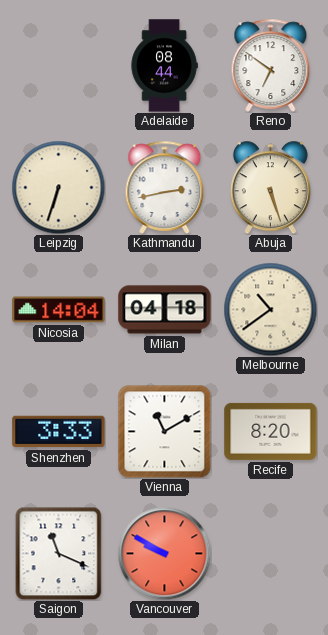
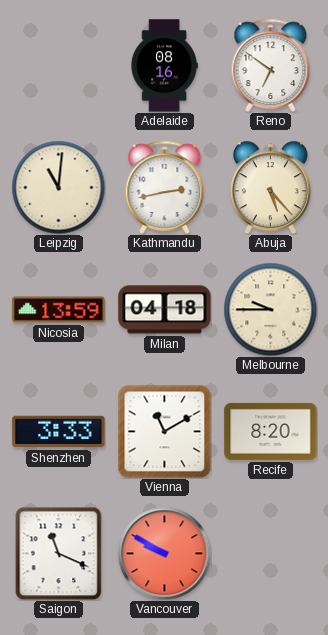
Adelaide: 08:44 -> 08:16
Leipzig: 6:33 -> 11:01
Abuja: 5:27 -> 5:23
Nicosia: 14:04 -> 13:59
Melbourne: 10:39 -> 9:45
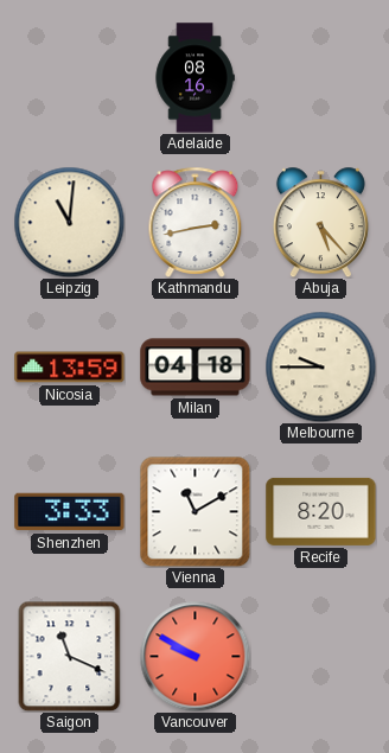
Reno: 6:51 -> none
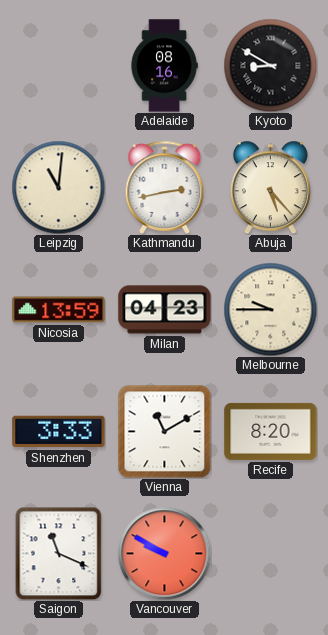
Kyoto: none -> 8:50
Milan: 04:18 -> 04:23
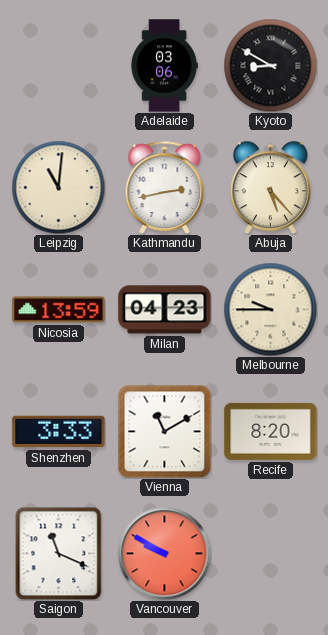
Adelaide: 08:16 -> 03:06
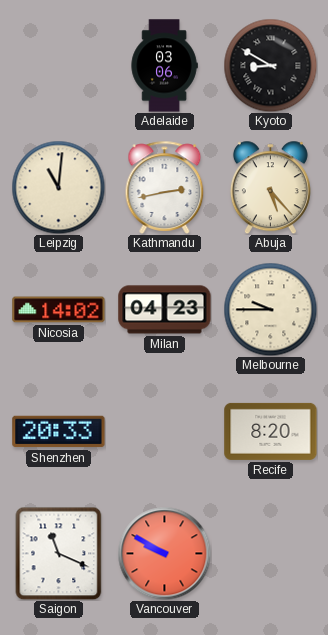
Nicosia: 13:59 -> 14:02
Shenzhen: 3:33 -> 20:33
Vienna: 11:10 -> none
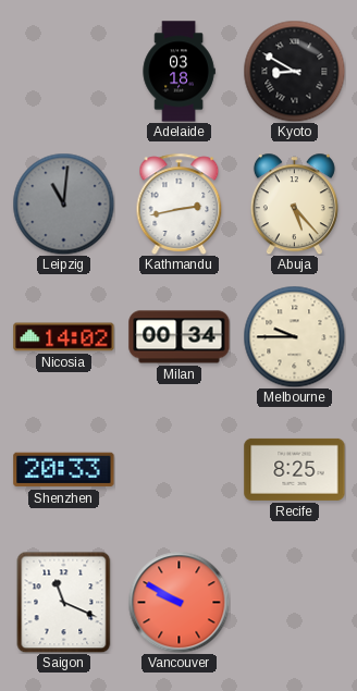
Adelaide: 03:06 -> 03:18
Leipzig dial: cream -> grey
Milan: 04:23 -> 00:34
Recife: 8:20 -> 8:25
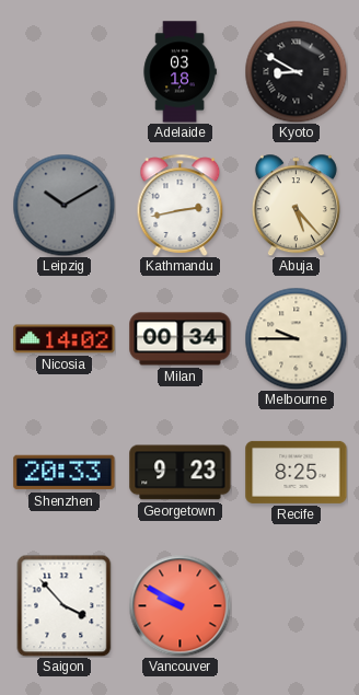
Leipzig: 11:01 -> 10:10
Georgetown: none -> 9:23
Saigon: 11:19 -> 3:53
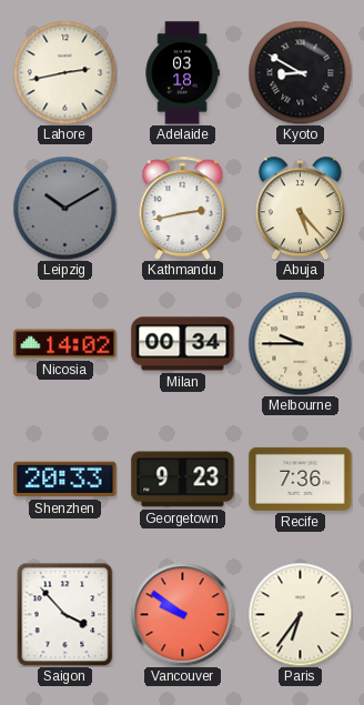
Lahore: none -> 2:43
Recife: 8:25 -> 7:36
Vancouver: 9:50 -> 9:51
Paris: none -> 6:36
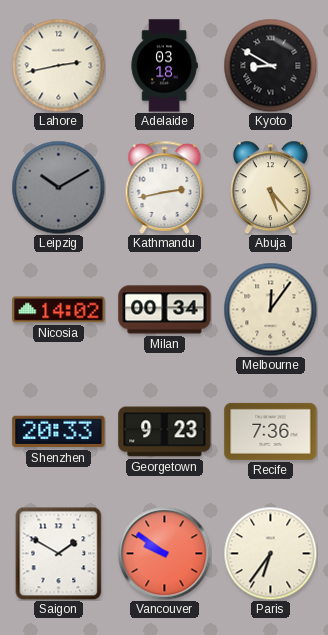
Melbourne: 9:45 -> 12:06
Saigon: 3:53 -> 1:50
